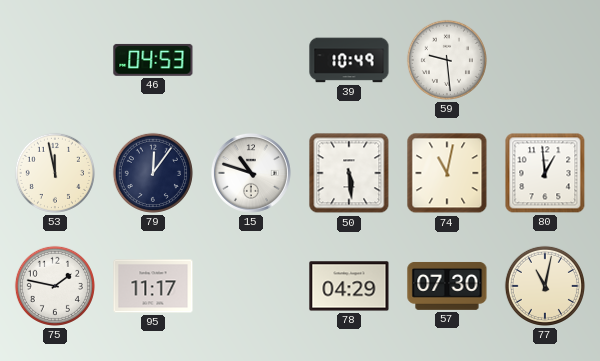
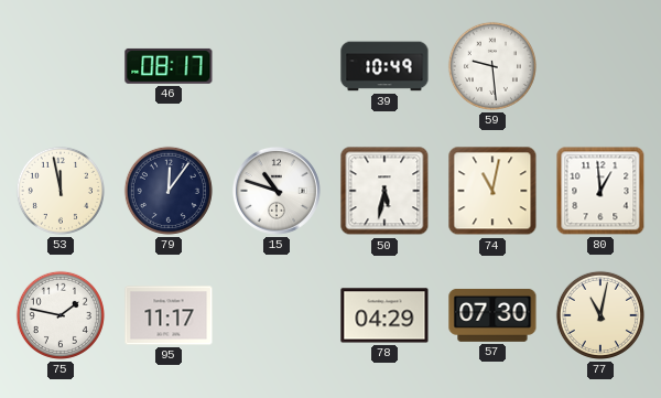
46: 04:53 -> 08:17
50: 5:29 -> 5:32
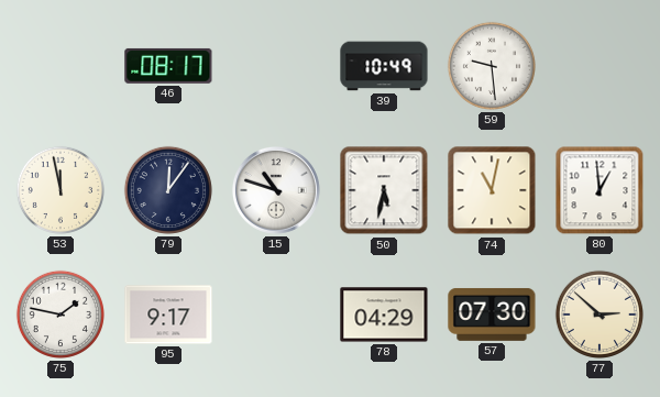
95: 11:17 -> 9:17
77: 11:02 -> 2:52
